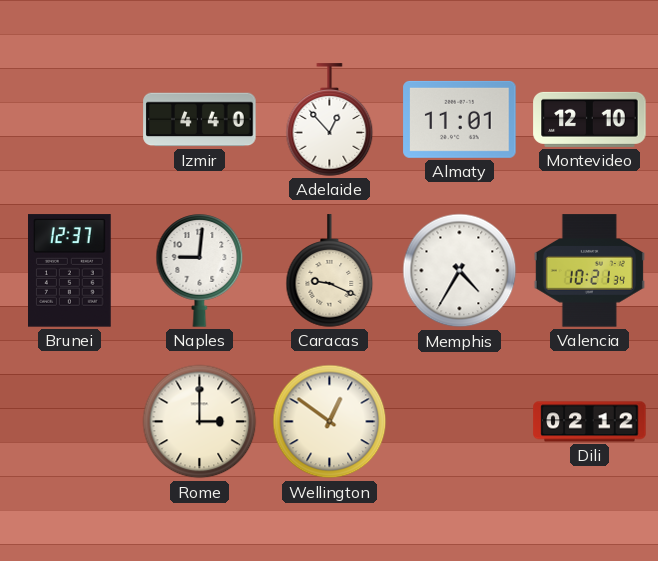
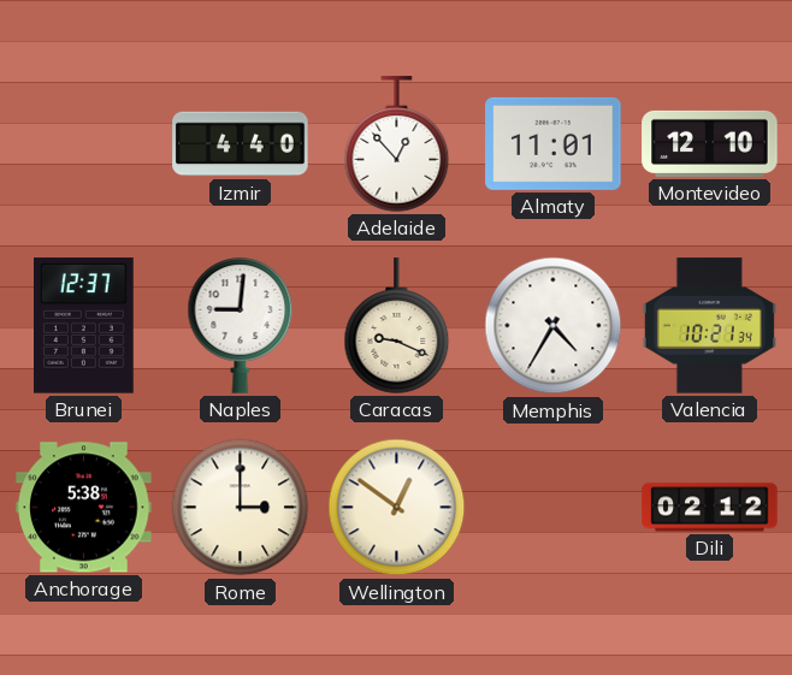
Anchorage: none -> 5:38
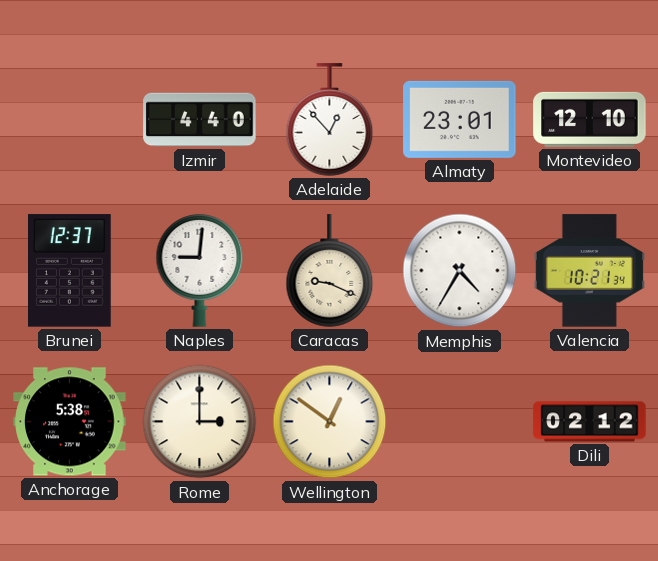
Almaty: 11:01 -> 23:01
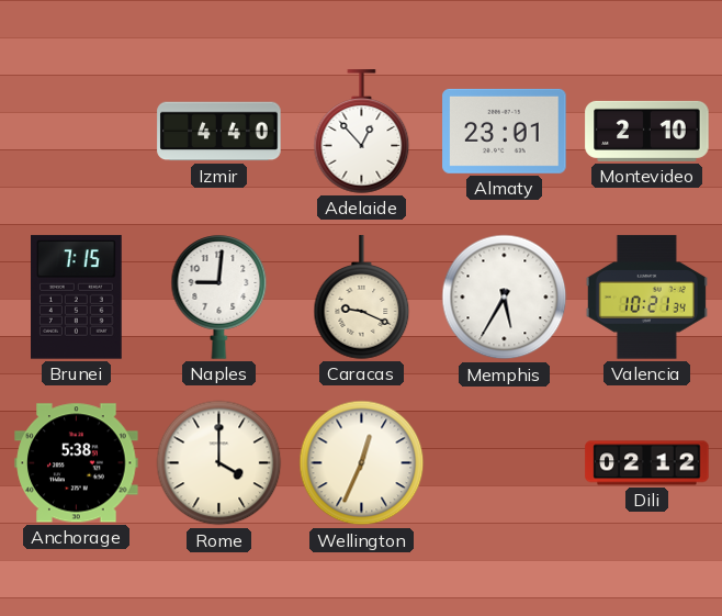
Montevideo: 12:10 -> 2:10
Brunei: 12:37 -> 7:15
Memphis: 4:35 -> 5:35
Rome: 3:00 -> 4:00
Wellington: 12:51 -> 12:34
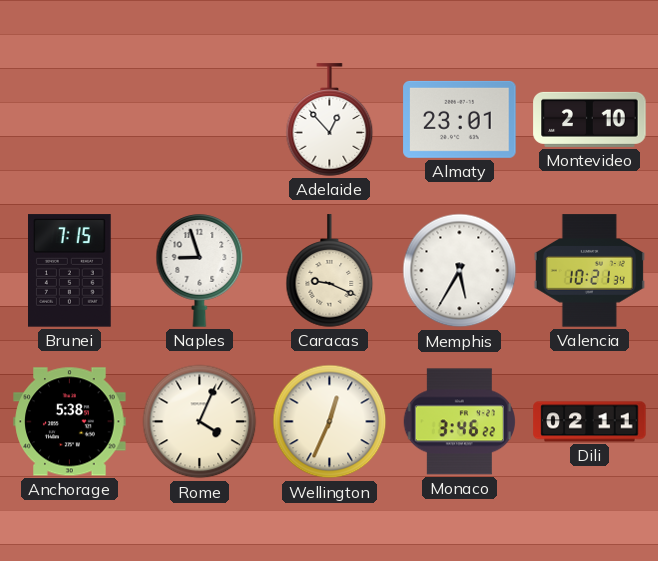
Izmir: 4:40 -> none
Naples: 9:01 -> 8:57
Rome: 4:00 -> 4:04
Monaco: none -> 3:46
Dili: 02:12 -> 02:11
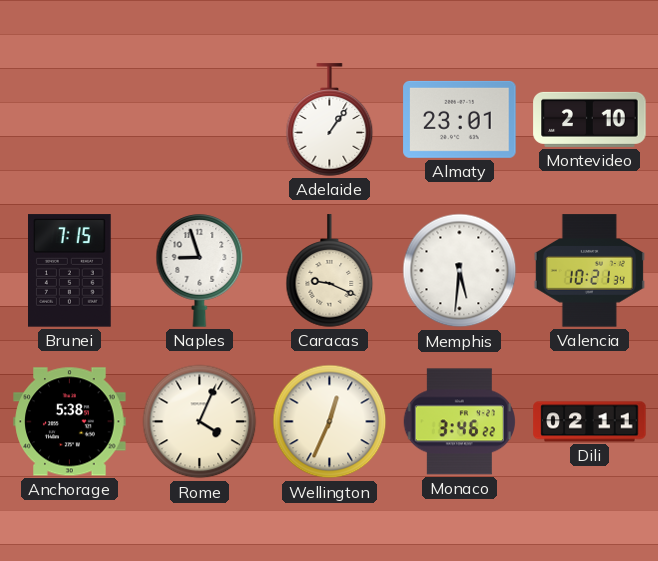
Adelaide: 12:53 -> 1:06
Memphis: 5:35 -> 5:31
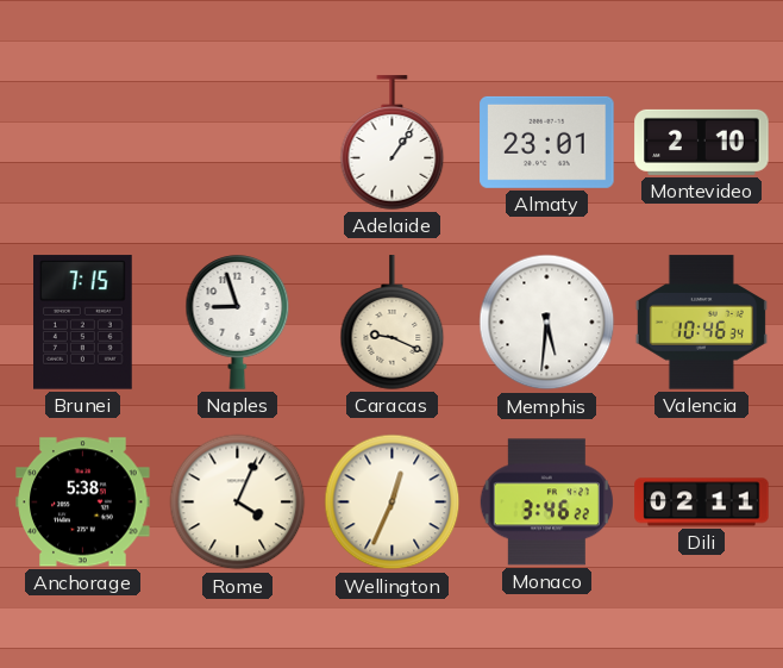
Valencia: 10:21 -> 10:46
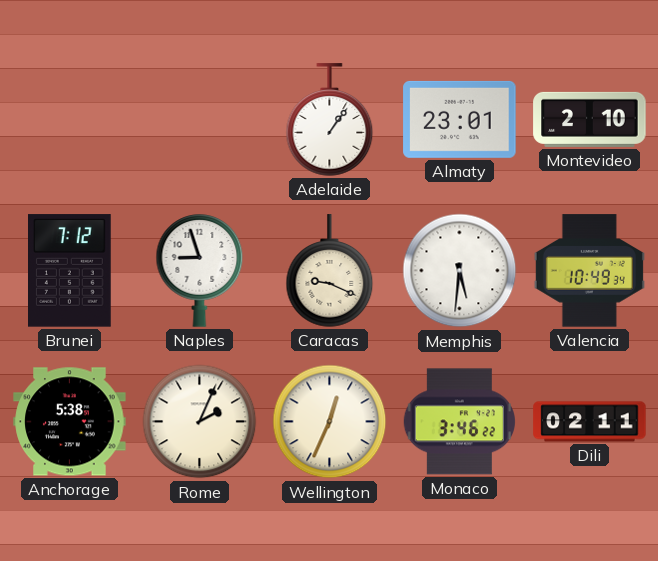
Brunei: 7:15 -> 7:12
Valencia: 10:46 -> 10:49
Rome: 4:04 -> 2:04
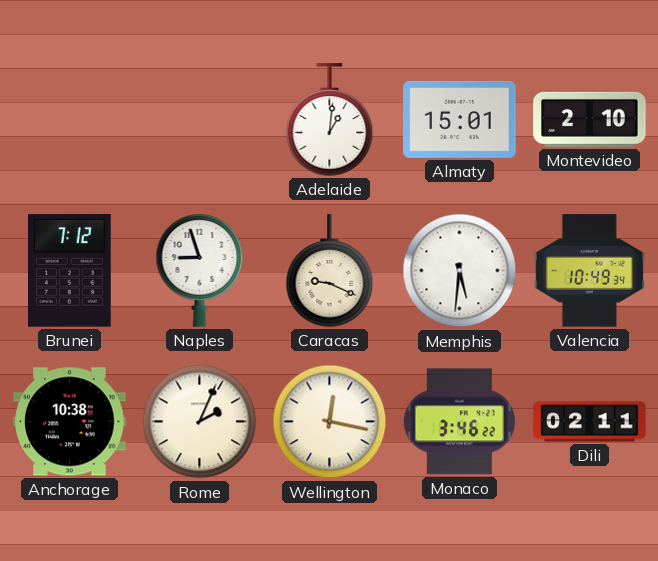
Adelaide: 1:06 -> 1:01
Almaty: 23:01 -> 15:01
Anchorage: 5:38 -> 10:38
Wellington: 12:34 -> 12:17
